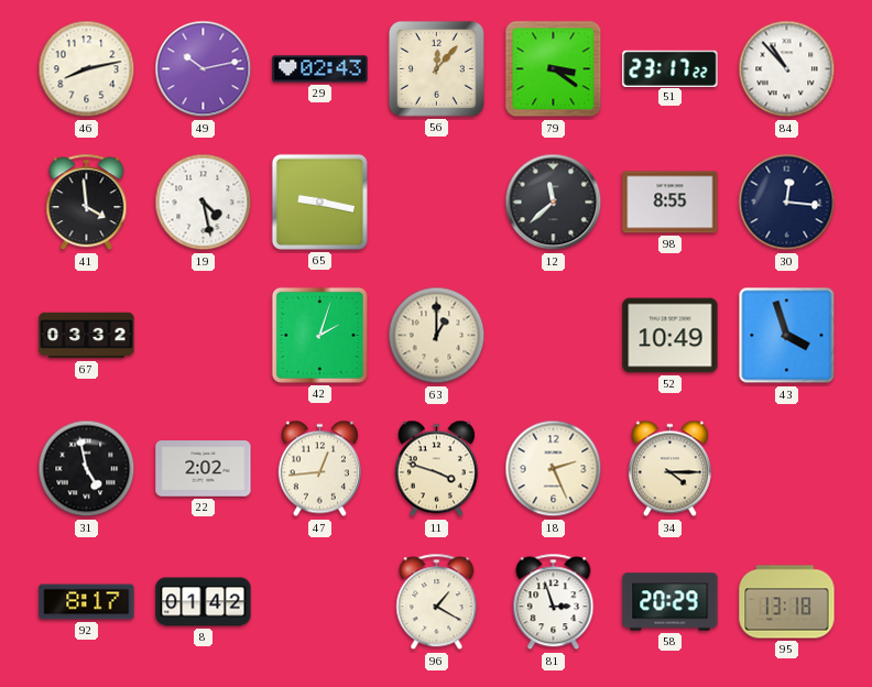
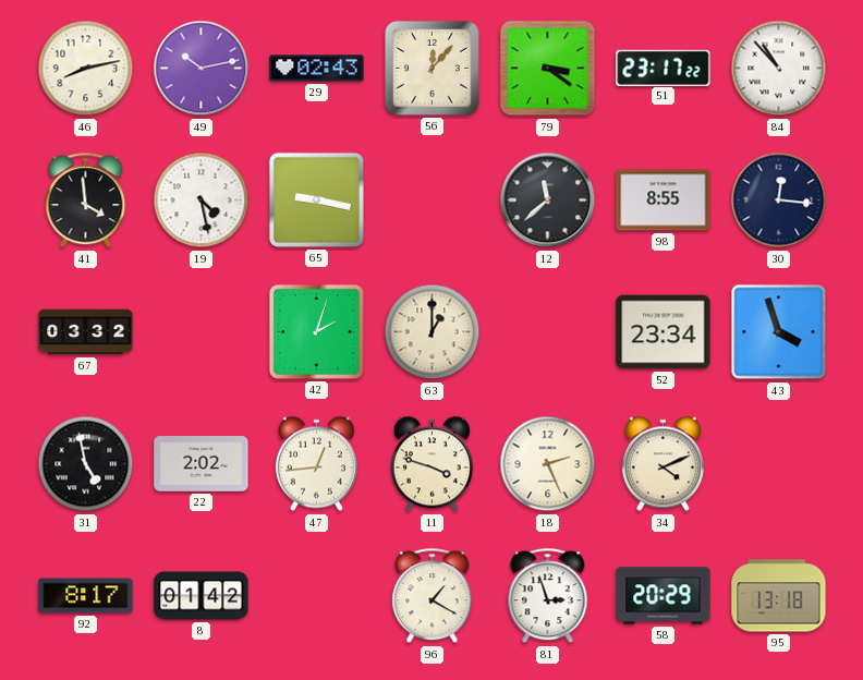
52: 10:49 -> 23:34
34: 4:15 -> 4:11
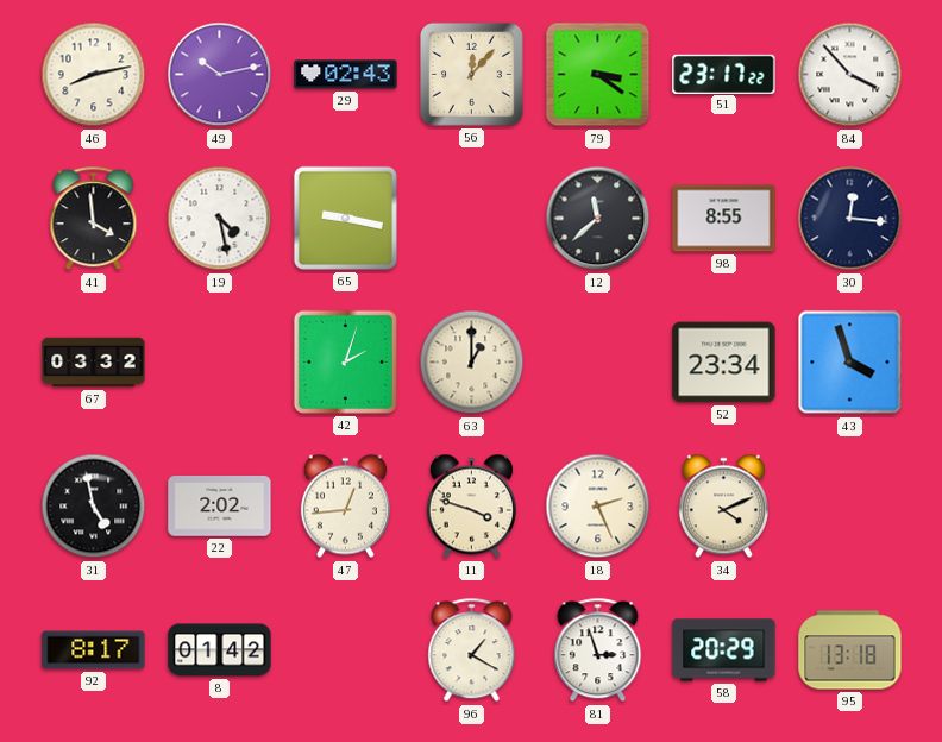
84: 10:53 -> 3:53
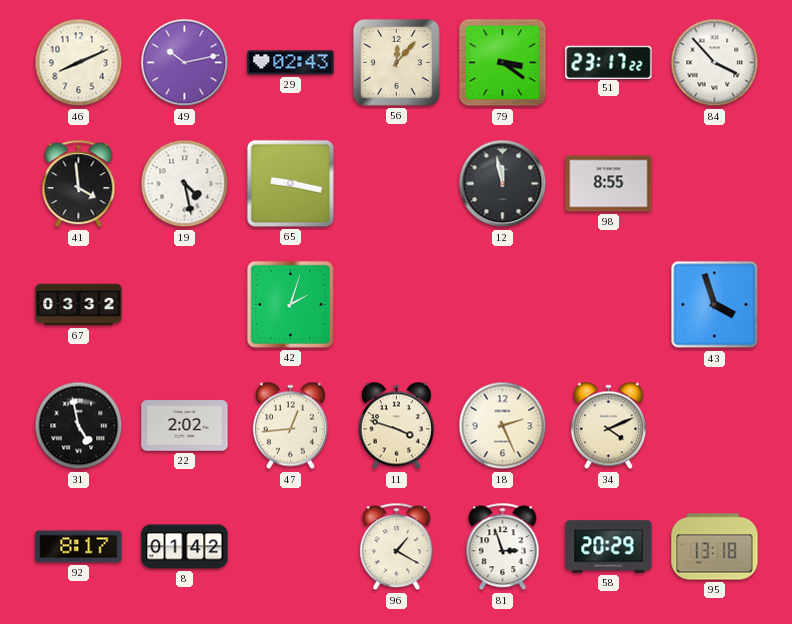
46: 8:13 -> 8:11
12: 11:38 -> 11:58
30: 12:16 -> none
63: 1:00 -> none
52: 23:34 -> none
